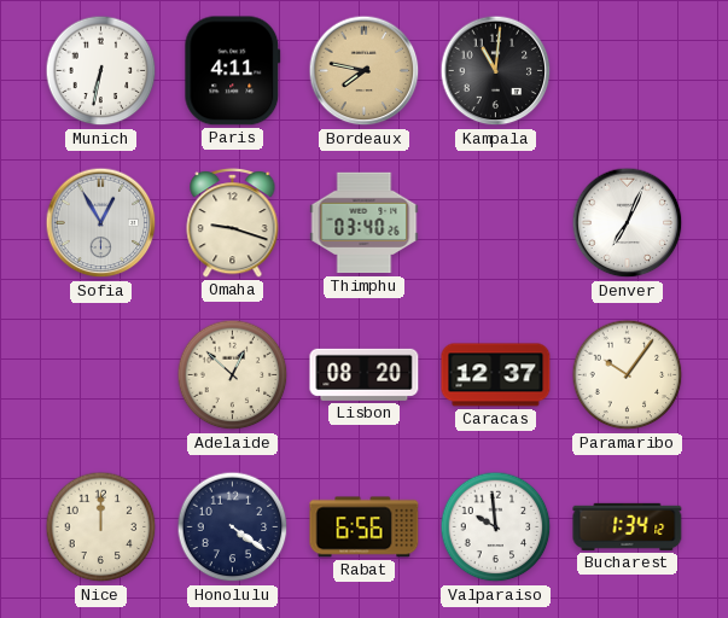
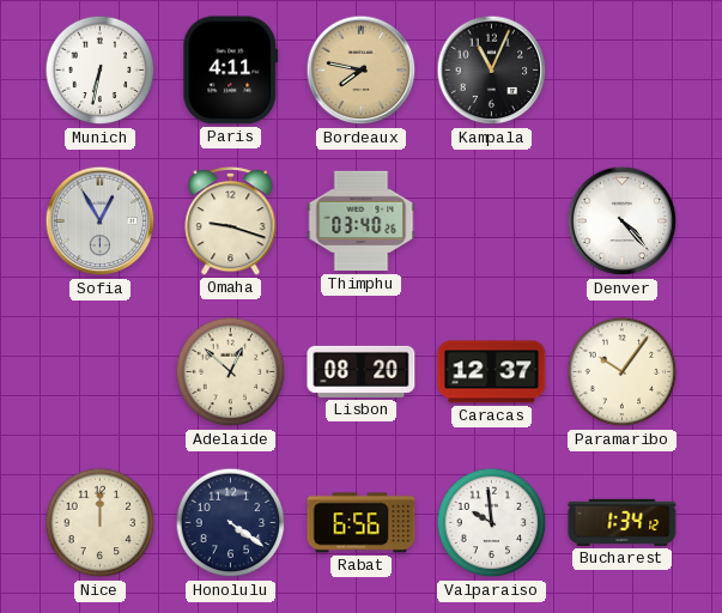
Kampala: 11:01 -> 11:04
Denver: 7:04 -> 4:23
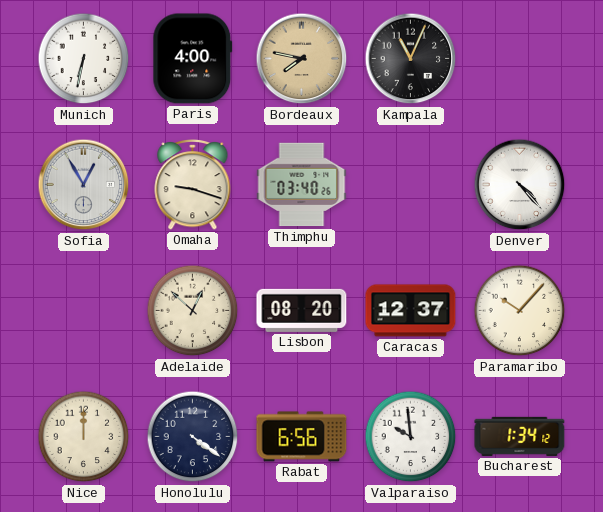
Paris: 4:11 -> 4:00
Paramaribo: 10:06 -> 10:07
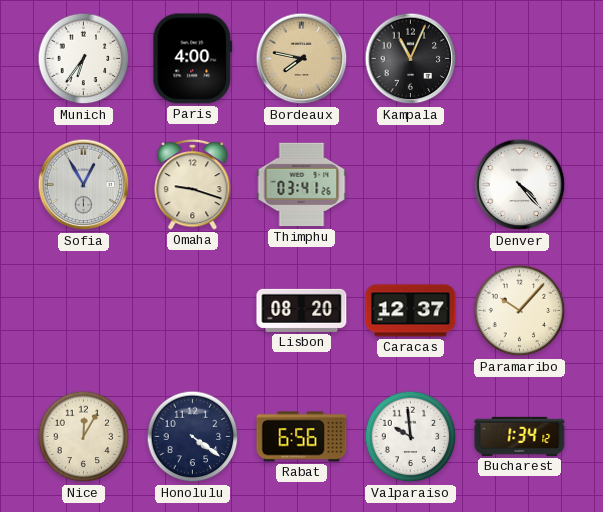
Munich: 6:32 -> 6:36
Thimphu: 03:40 -> 03:41
Adelaide: 12:52 -> none
Nice: 12:00 -> 12:05
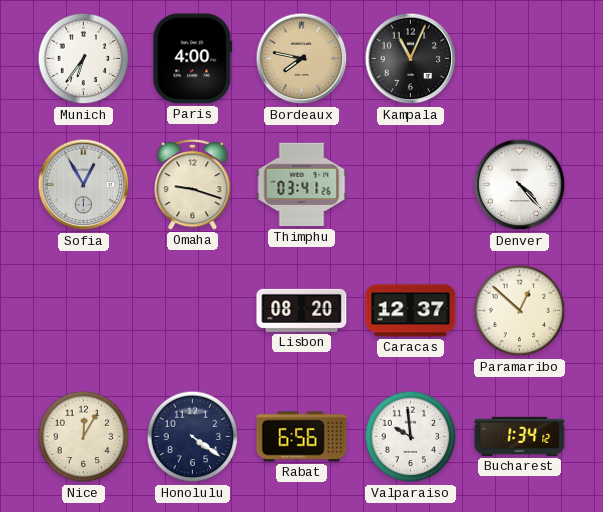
Paramaribo: 10:07 -> 12:52
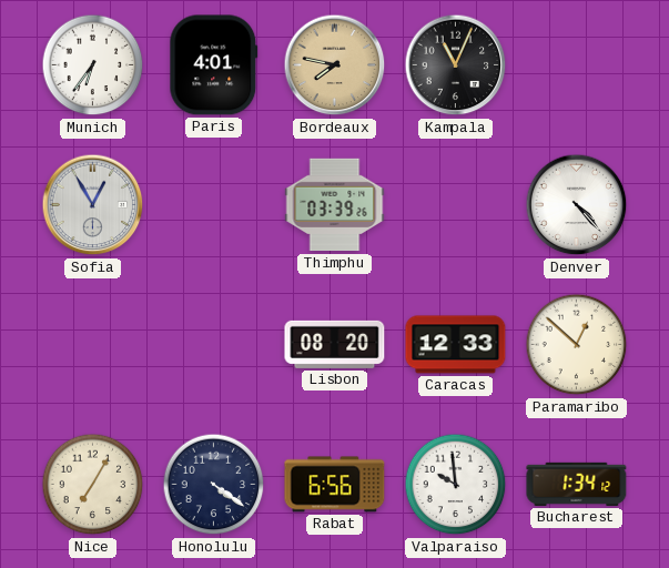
Paris: 4:00 -> 4:01
Omaha: 9:18 -> none
Thimphu: 03:41 -> 03:39
Caracas: 12:37 -> 12:33
Nice: 12:05 -> 7:05
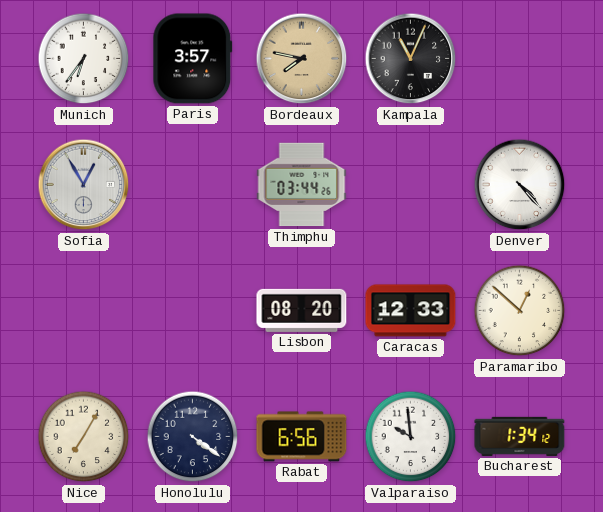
Paris: 4:01 -> 3:57
Thimphu: 03:39 -> 03:44
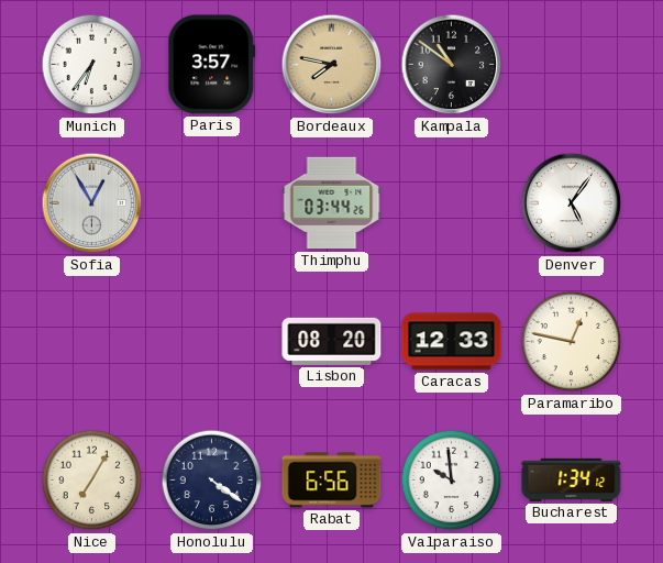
Kampala: 11:04 -> 10:51
Denver: 4:23 -> 5:06
Paramaribo: 12:52 -> 12:47
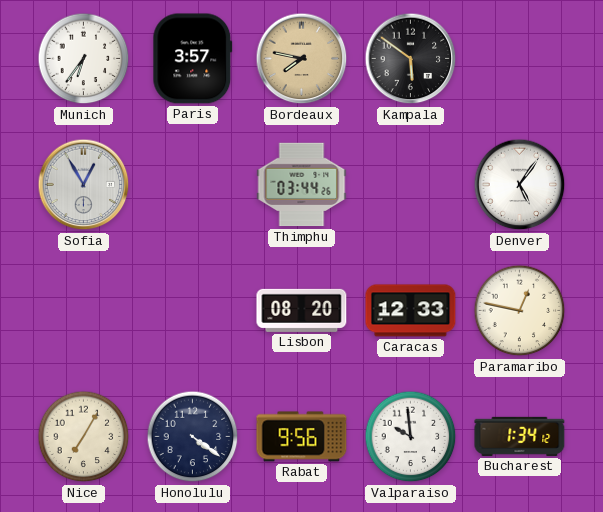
Kampala: 10:51 -> 5:51
Rabat: 6:56 -> 9:56
